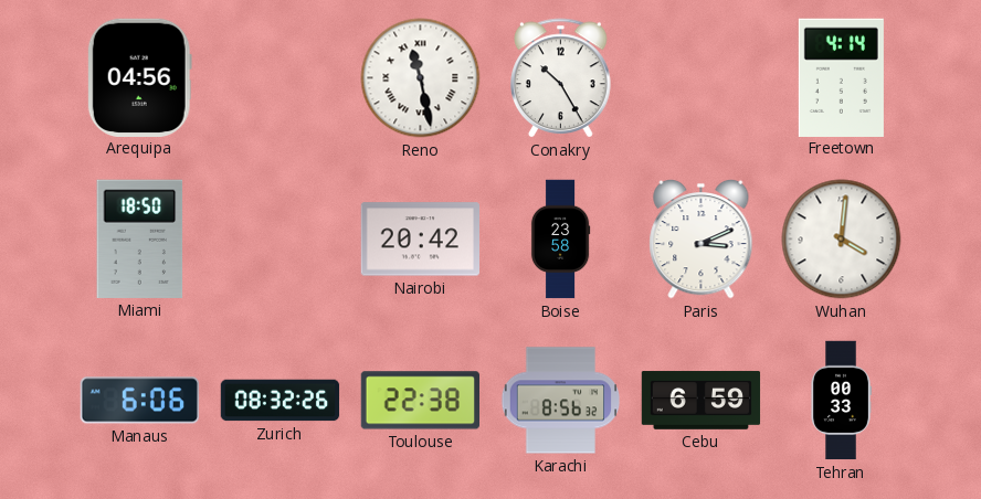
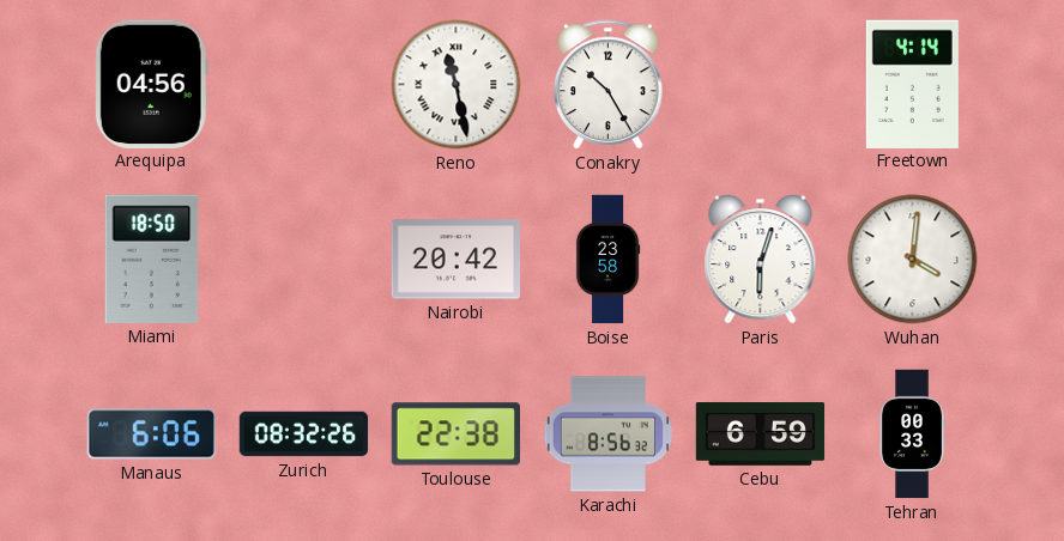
Paris: 3:11 -> 6:03
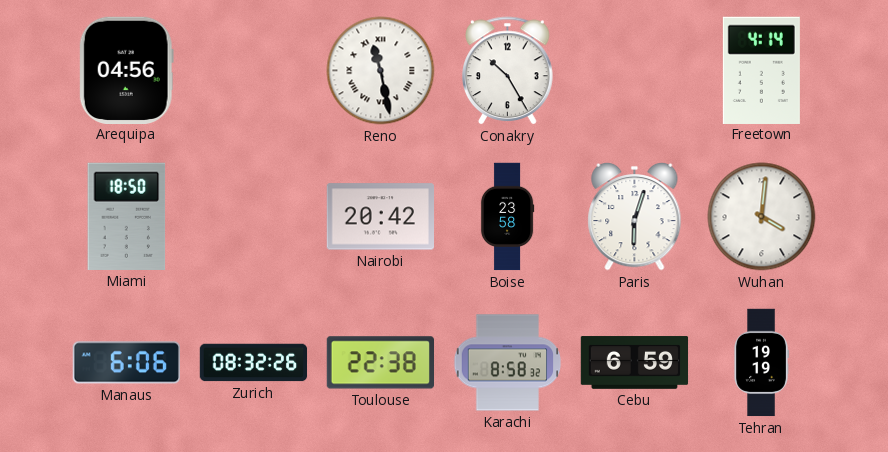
Karachi: 8:56 -> 8:58
Tehran: 00:33 -> 19:19
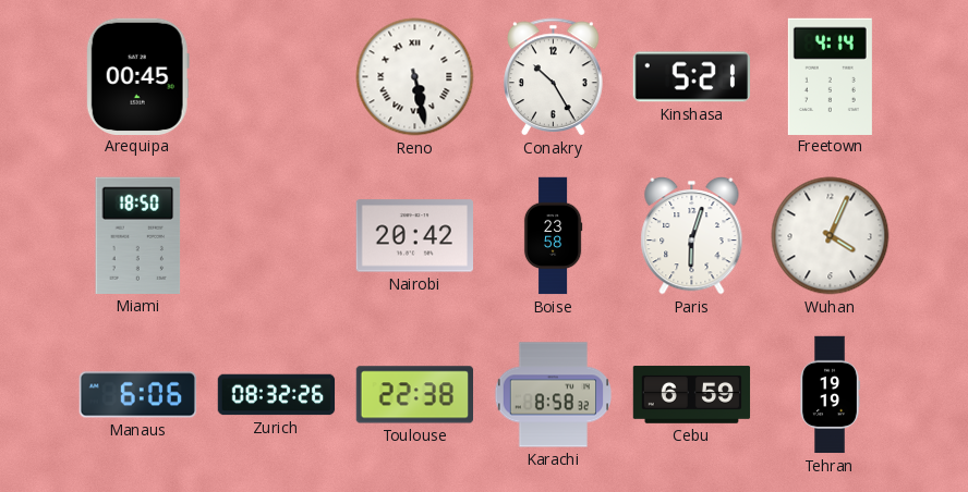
Arequipa: 04:56 -> 00:45
Reno: 11:28 -> 5:28
Kinshasa: none -> 5:21
Wuhan: 4:01 -> 4:04
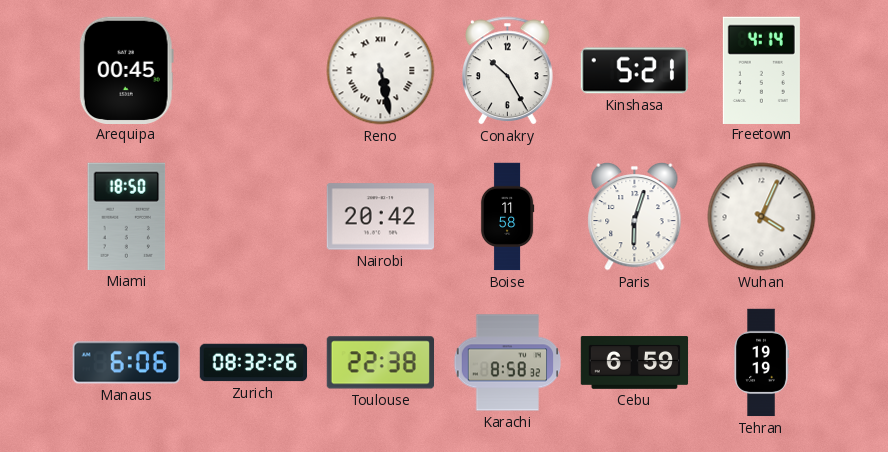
Boise: 23:58 -> 11:58
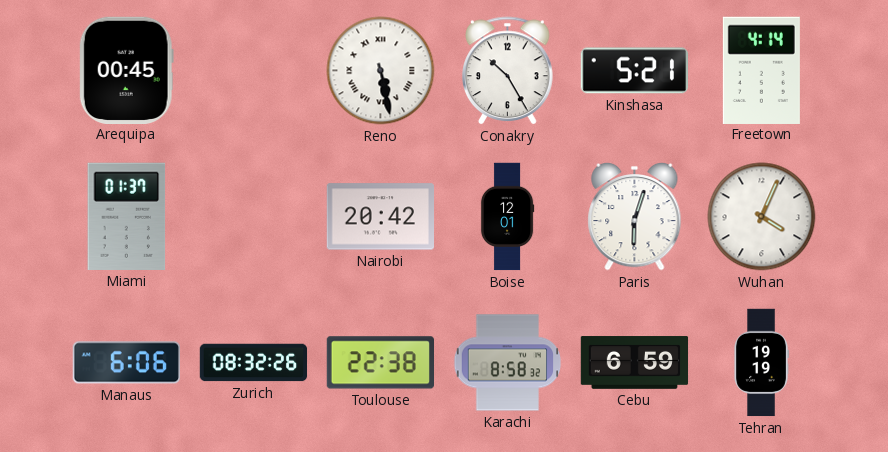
Miami: 18:50 -> 01:37
Boise: 11:58 -> 12:01
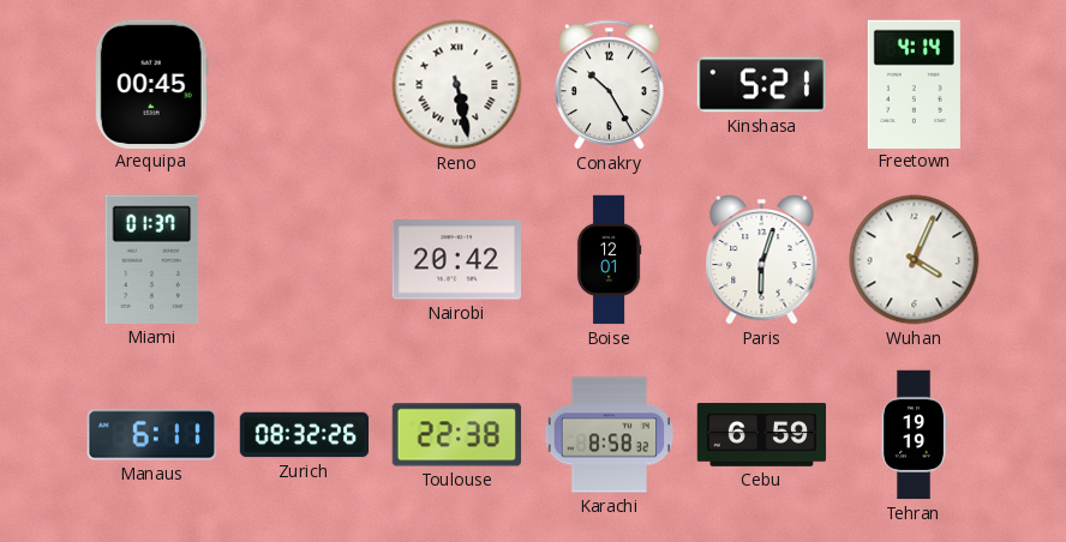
Manaus: 6:06 -> 6:11
